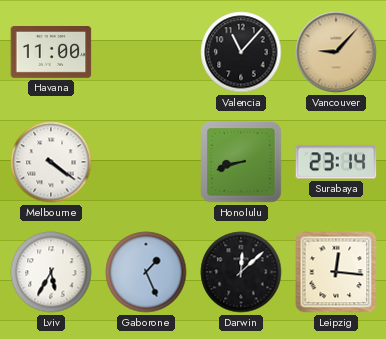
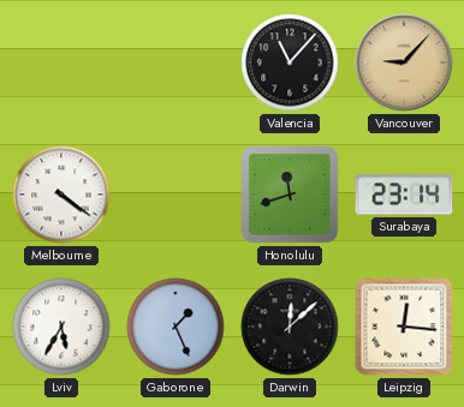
Havana: 11:00 -> none
Honolulu: 8:42 -> 11:42
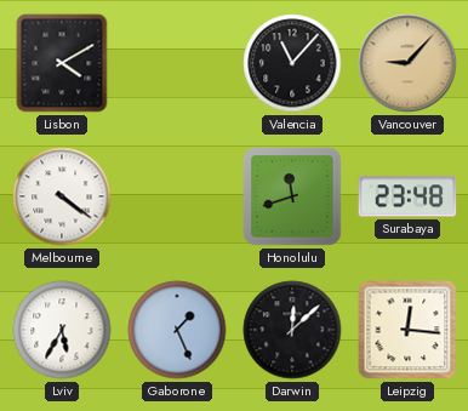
Lisbon: none -> 4:10
Surabaya: 23:14 -> 23:48
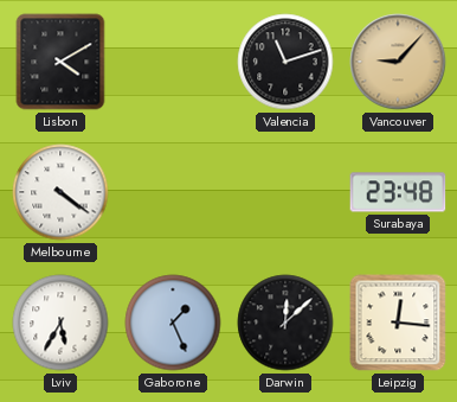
Valencia: 11:07 -> 11:12
Honolulu: 11:42 -> none
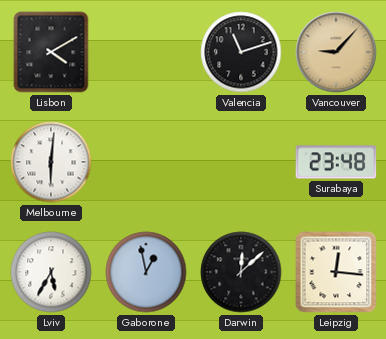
Melbourne: 4:21 -> 6:01
Gaborone: 1:26 -> 12:58
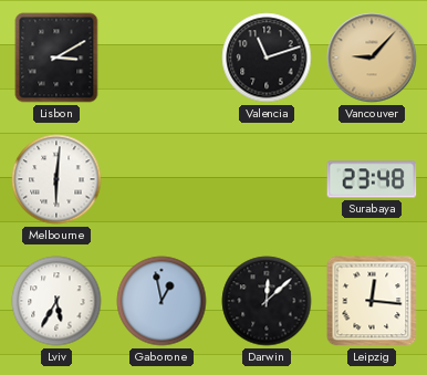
Lisbon: 4:10 -> 3:10
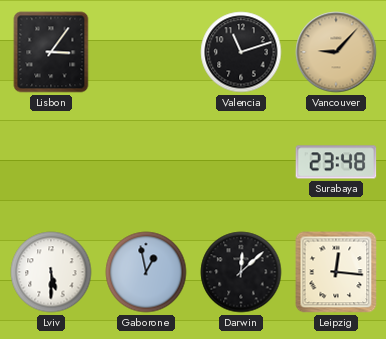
Lisbon: 3:10 -> 3:06
Melbourne: 6:01 -> none
Lviv: 5:35 -> 5:30
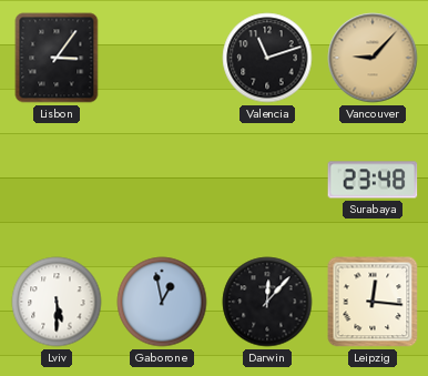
Darwin: 12:08 -> 12:07
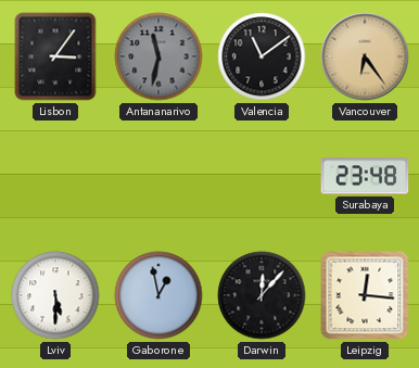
Antananarivo: none -> 11:32
Valencia: 11:12 -> 11:09
Vancouver: 9:07 -> 6:24
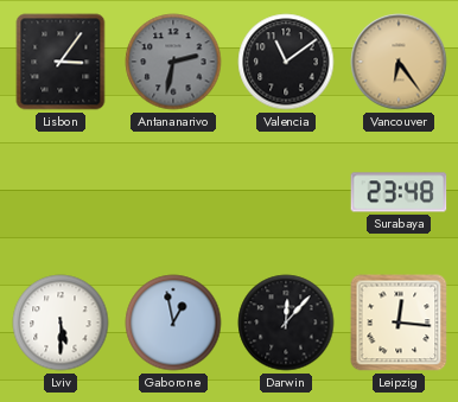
Antananarivo: 11:32 -> 2:32
